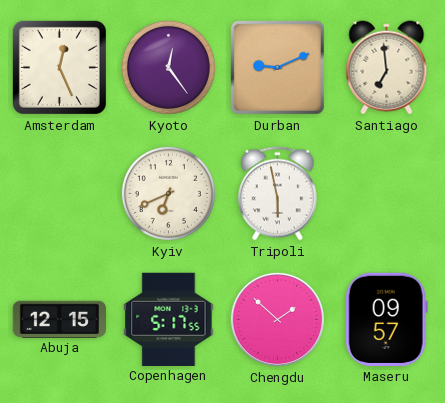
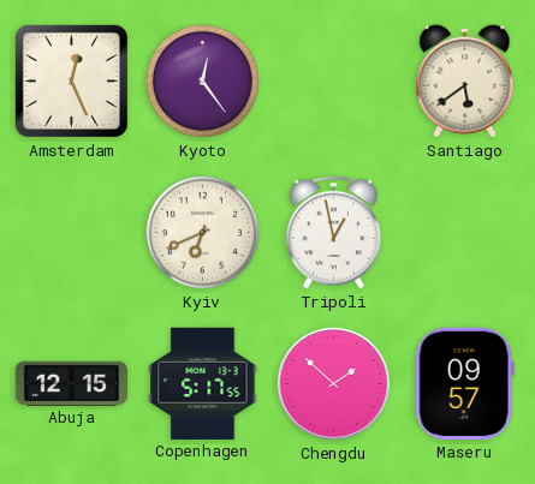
Durban: 9:11 -> none
Santiago: 6:59 -> 5:39
Tripoli: 5:58 -> 12:58
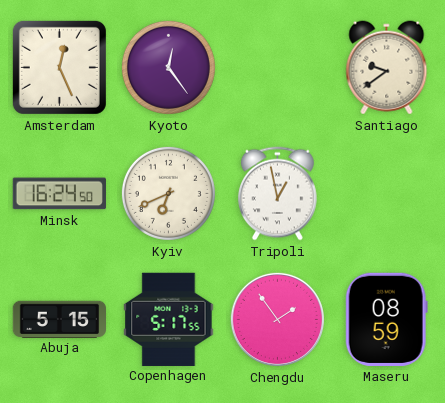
Santiago: 5:39 -> 9:39
Minsk: none -> 16:24
Abuja: 12:15 -> 5:15
Chengdu: 1:52 -> 1:54
Maseru: 09:57 -> 08:59
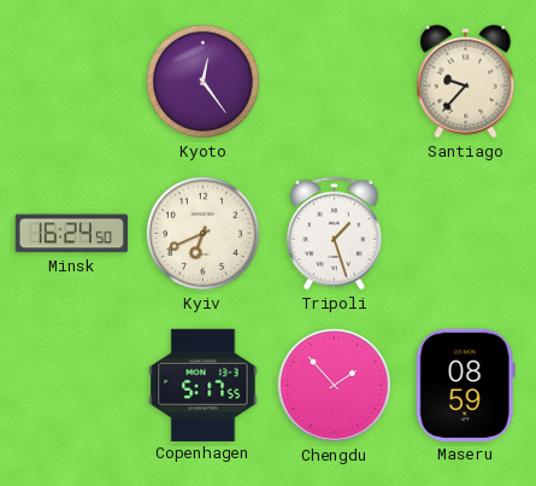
Amsterdam: 12:26 -> none
Santiago: 9:39 -> 9:37
Tripoli: 12:58 -> 1:27
Abuja: 5:15 -> none
Chengdu: 1:54 -> 1:53
